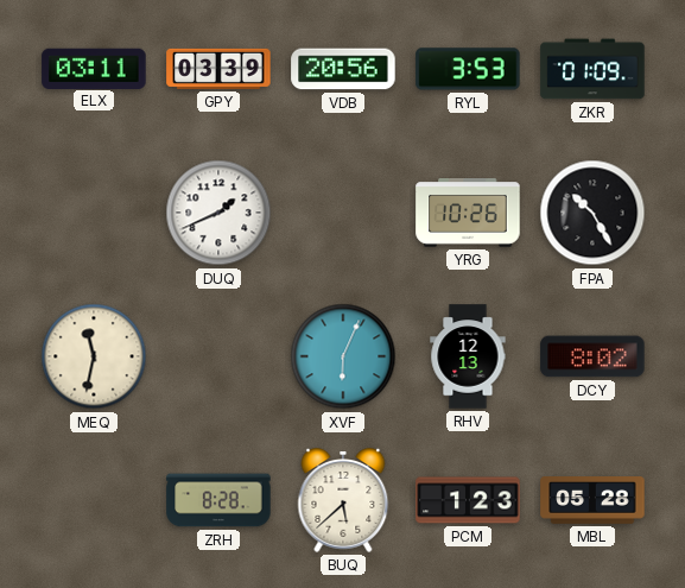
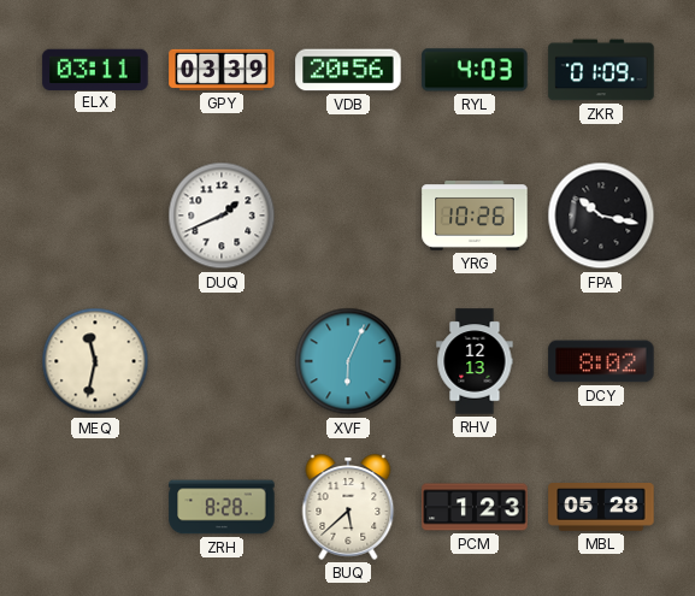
RYL: 3:53 -> 4:03
FPA: 10:25 -> 10:17
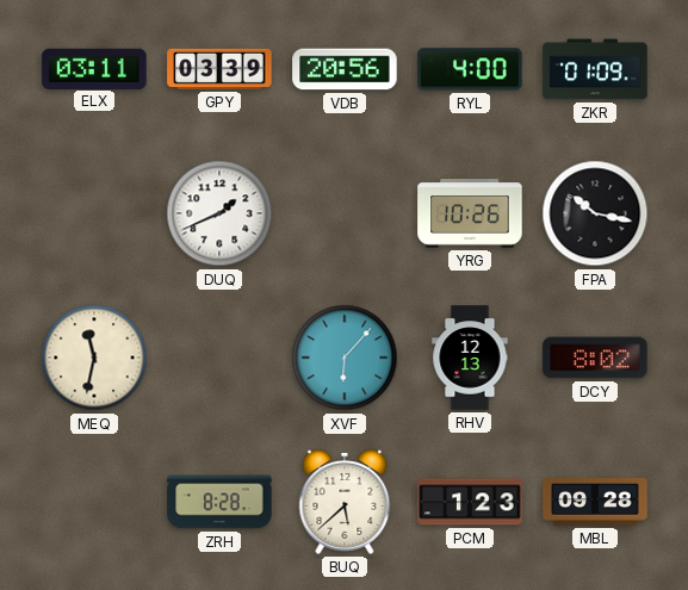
RYL: 4:03 -> 4:00
XVF: 6:04 -> 6:07
MBL: 05:28 -> 09:28
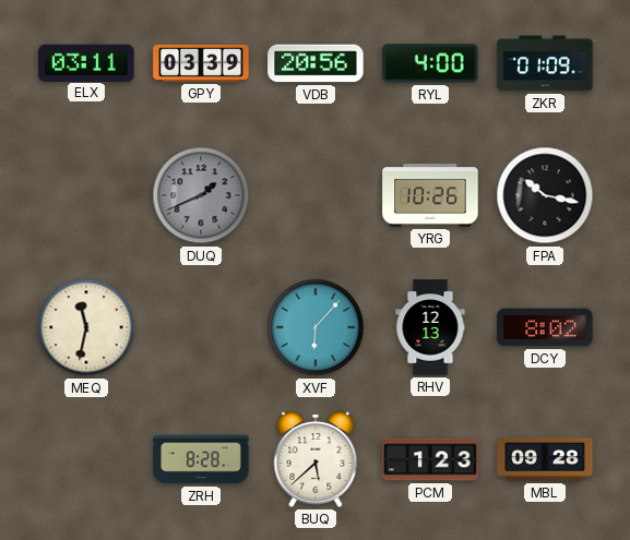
DUQ dial: white -> grey
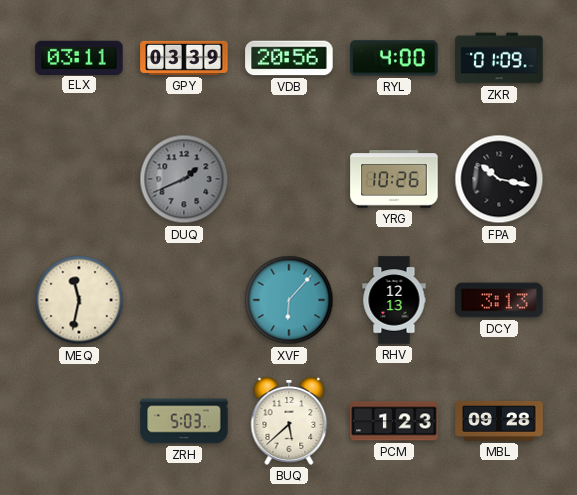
DCY: 8:02 -> 3:13
ZRH: 8:28 -> 5:03
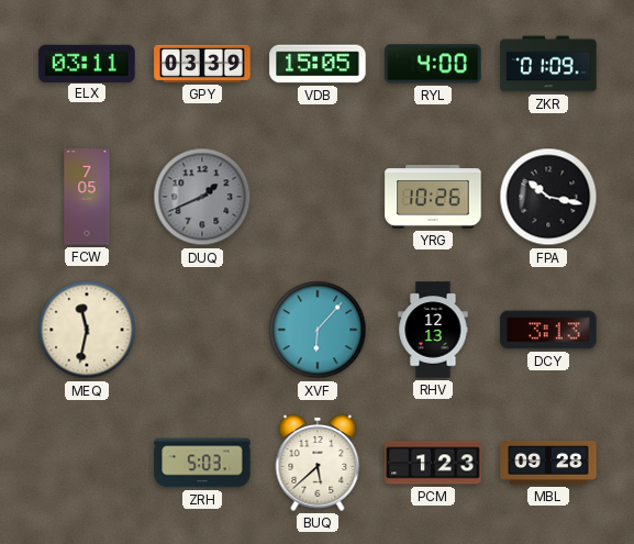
VDB: 20:56 -> 15:05
FCW: none -> 7:05
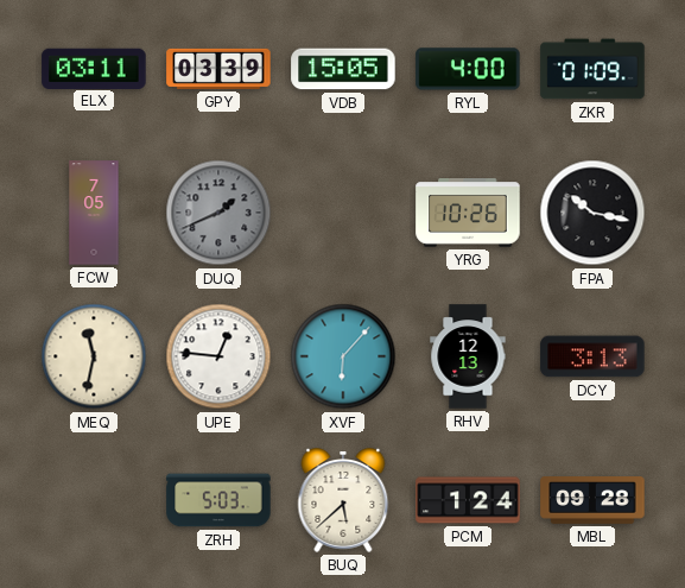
UPE: none -> 12:46
PCM: 1:23 -> 1:24
